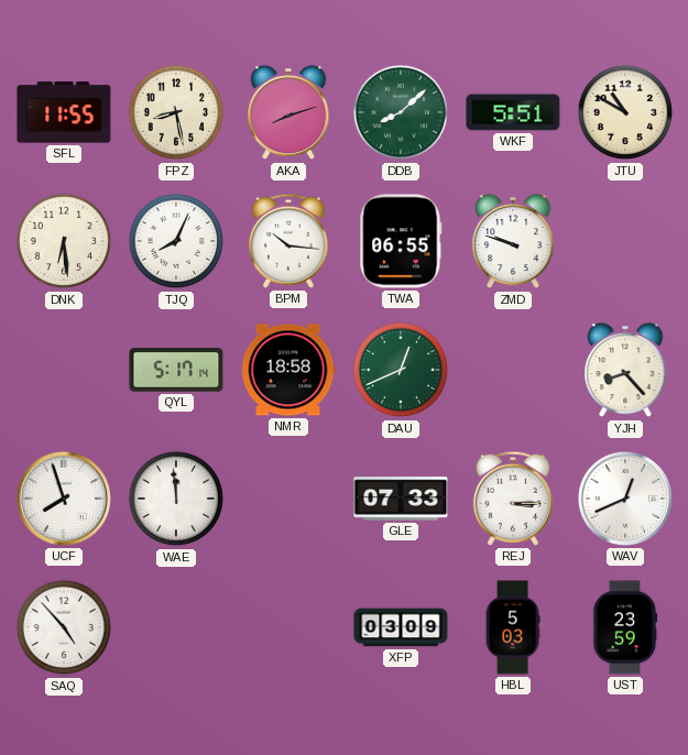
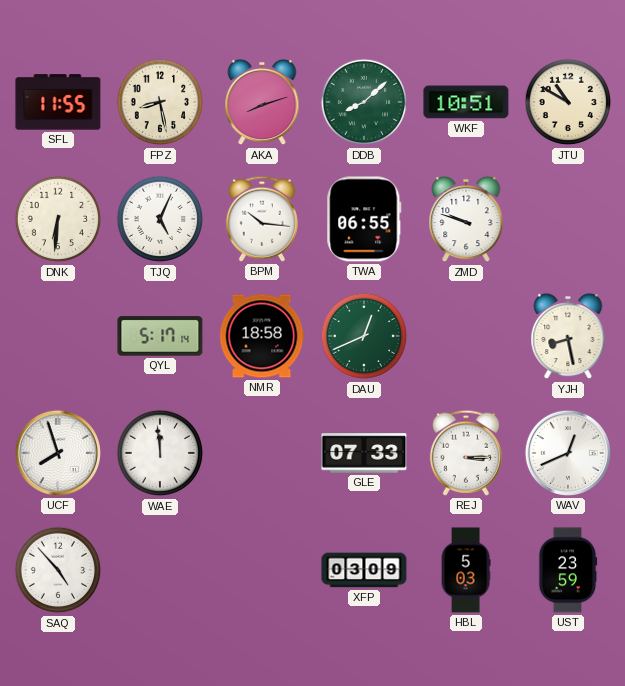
WKF: 5:51 -> 10:51
DNK: 6:29 -> 6:31
TJQ: 8:04 -> 5:04
YJH: 8:23 -> 8:28
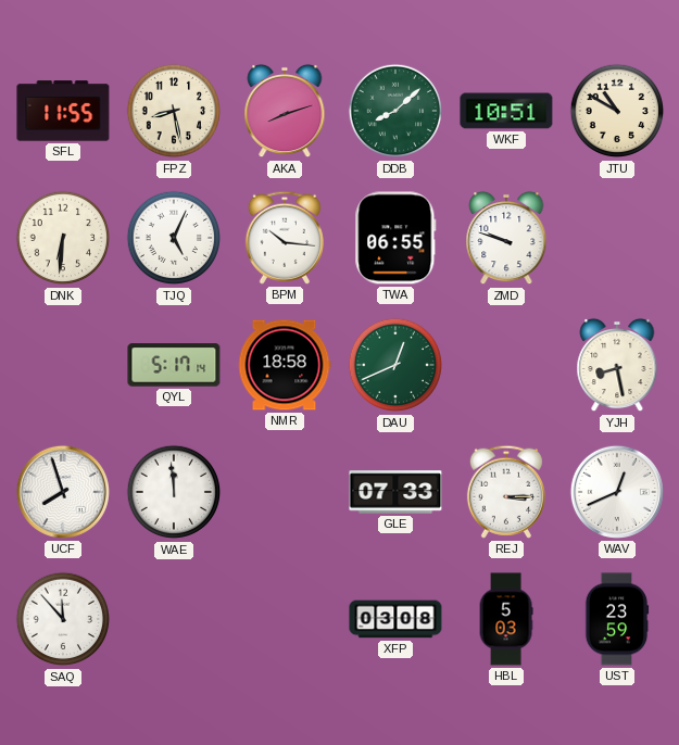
SAQ: 4:53 -> 11:53
XFP: 03:09 -> 03:08
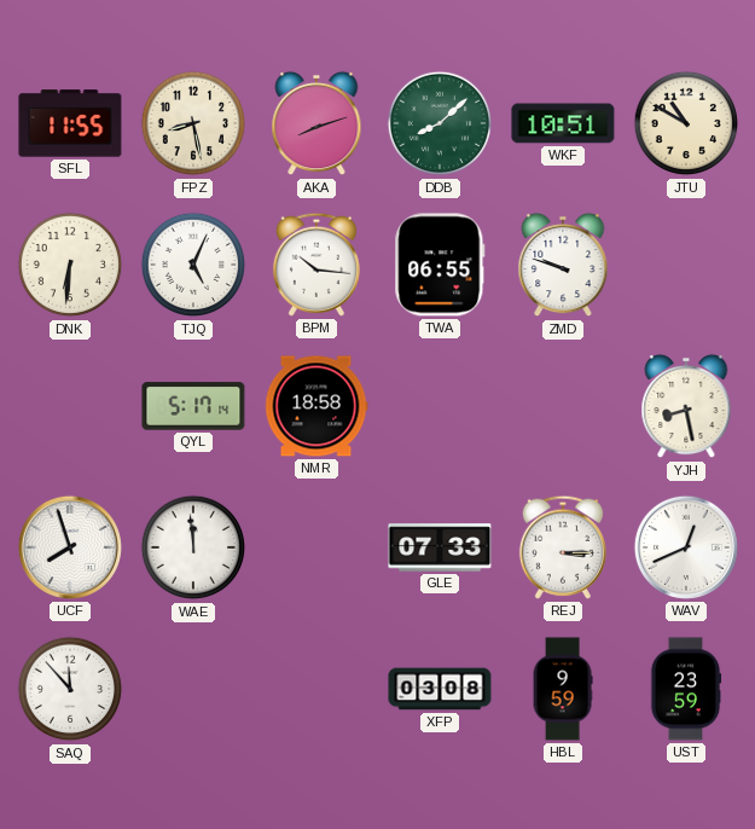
DAU: 12:41 -> none
HBL: 5:03 -> 9:59
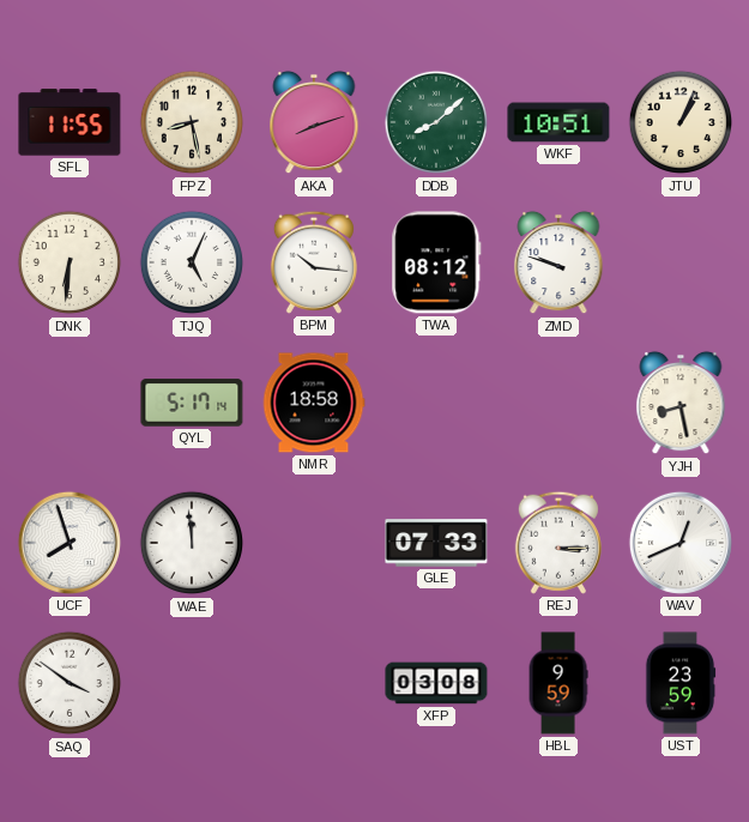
JTU: 10:50 -> 1:04
TWA: 06:55 -> 08:12
SAQ: 11:53 -> 3:51
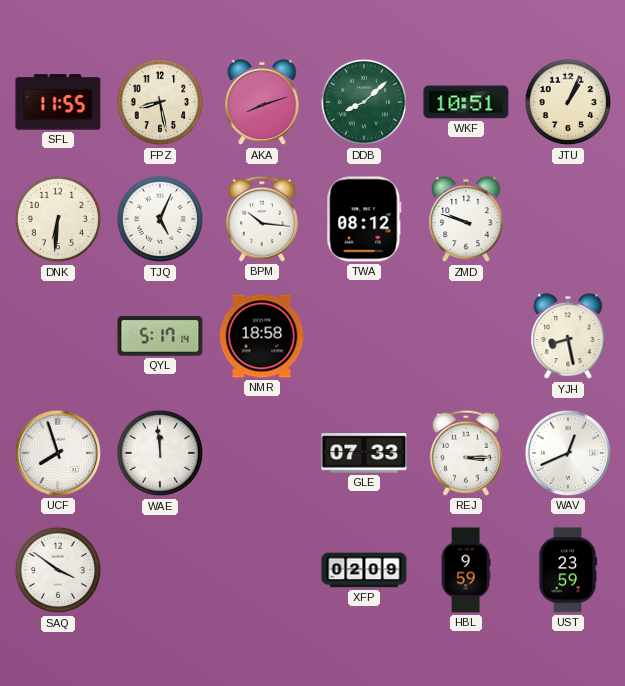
XFP: 03:08 -> 02:09
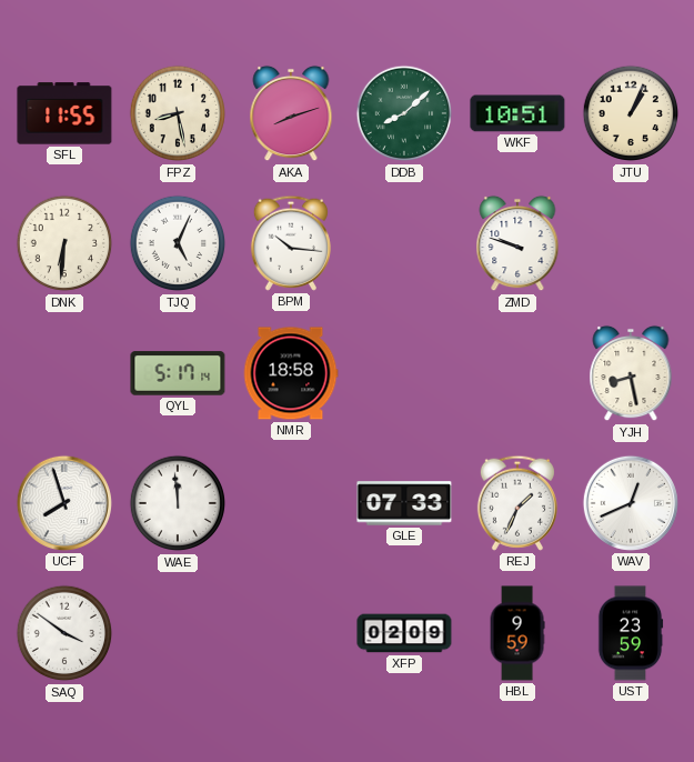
TWA: 08:12 -> none
REJ: 3:15 -> 1:34
